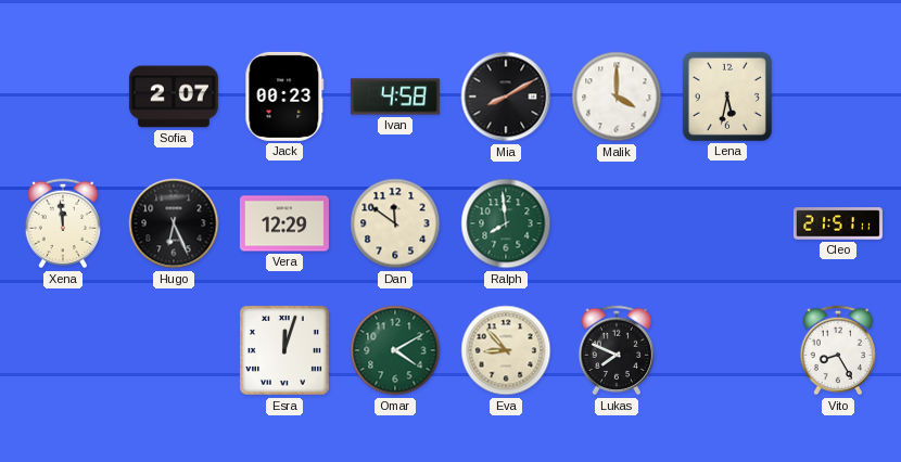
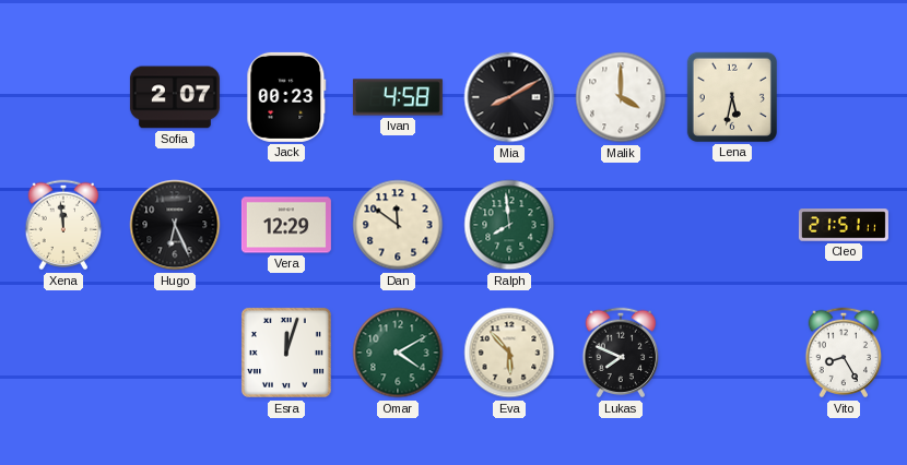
Eva: 8:53 -> 5:53
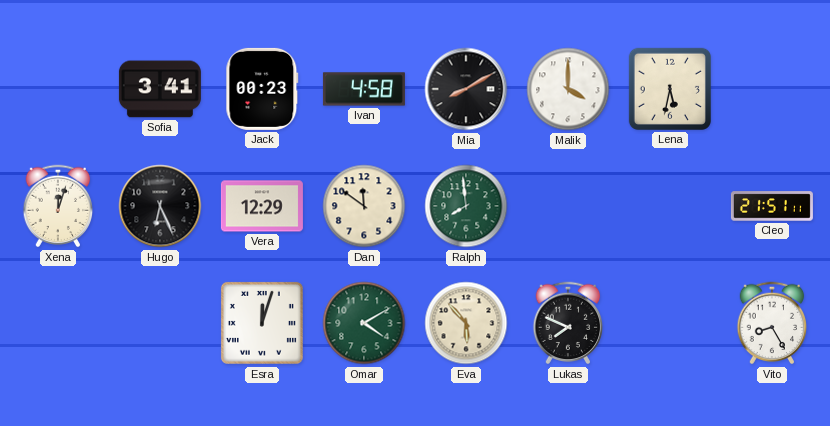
Sofia: 2:07 -> 3:41
Xena: 11:59 -> 12:03
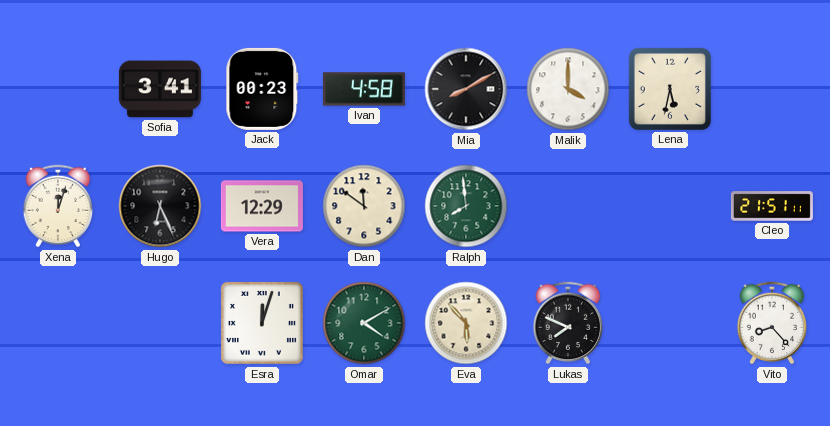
Vito: 8:25 -> 8:23
